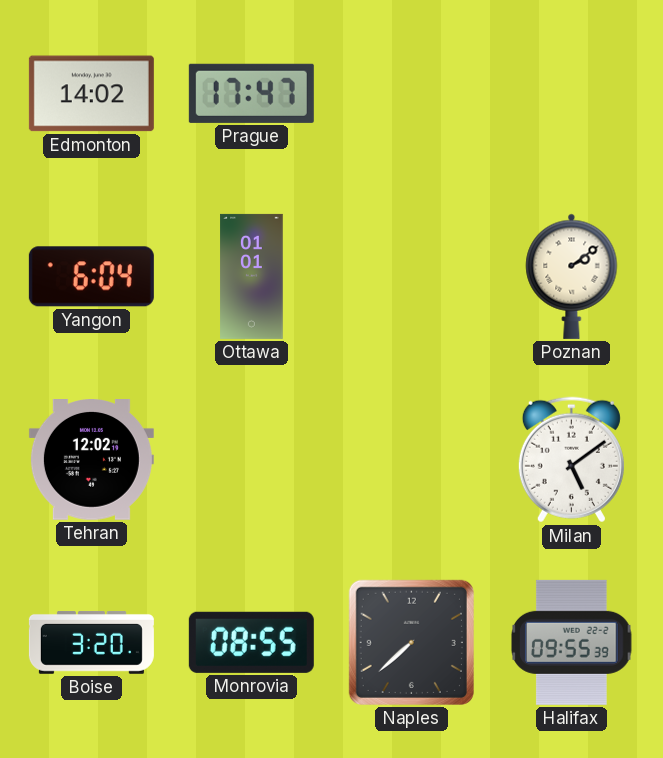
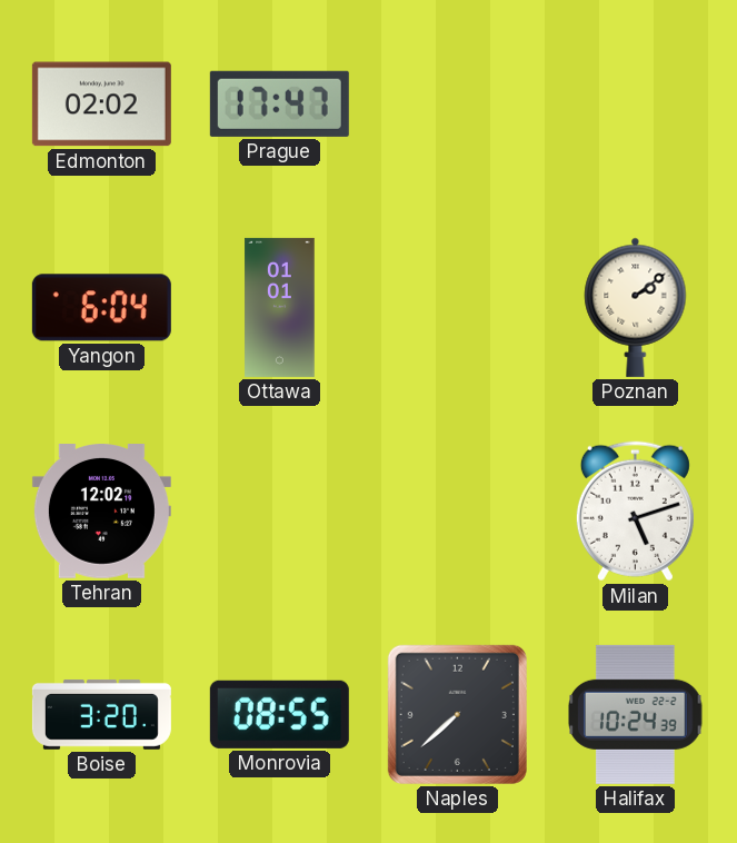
Edmonton: 14:02 -> 02:02
Milan: 5:09 -> 5:12
Halifax: 09:55 -> 10:24
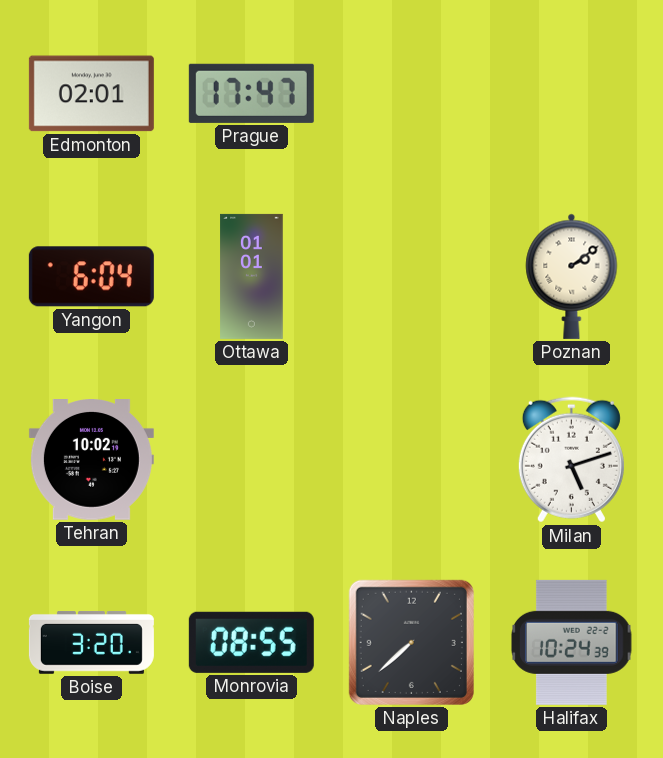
Edmonton: 02:02 -> 02:01
Tehran: 12:02 -> 10:02
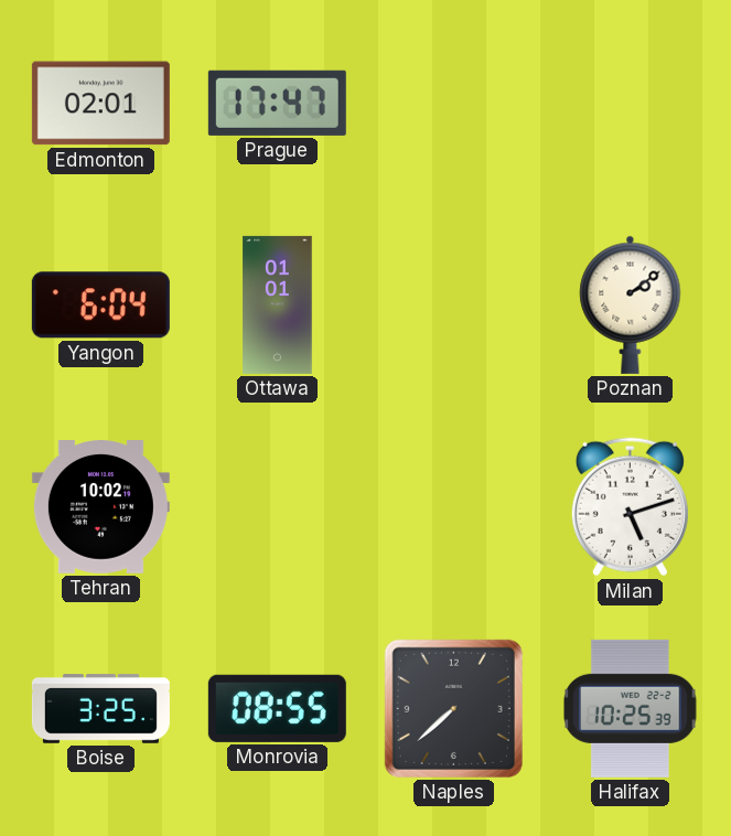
Boise: 3:20 -> 3:25
Halifax: 10:24 -> 10:25
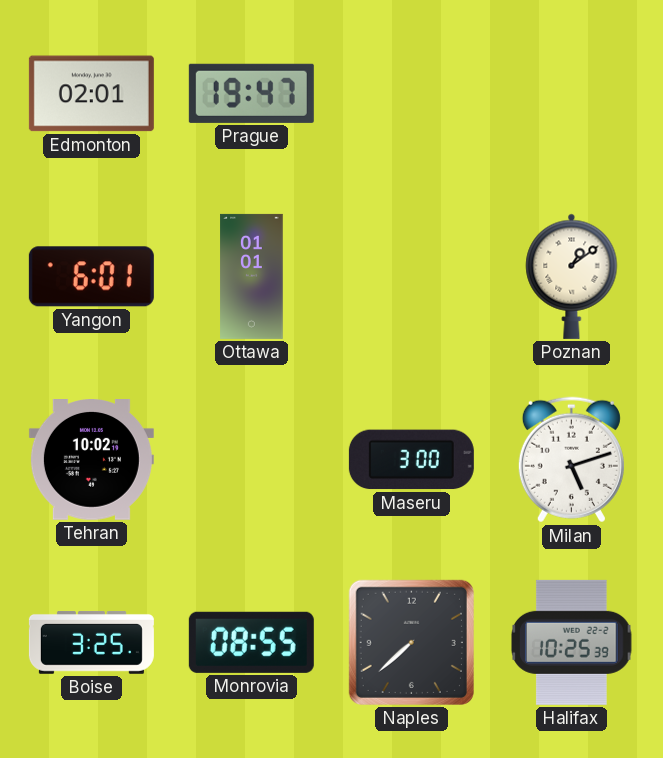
Prague: 17:47 -> 19:47
Yangon: 6:04 -> 6:01
Poznan: 2:09 -> 1:09
Maseru: none -> 3:00
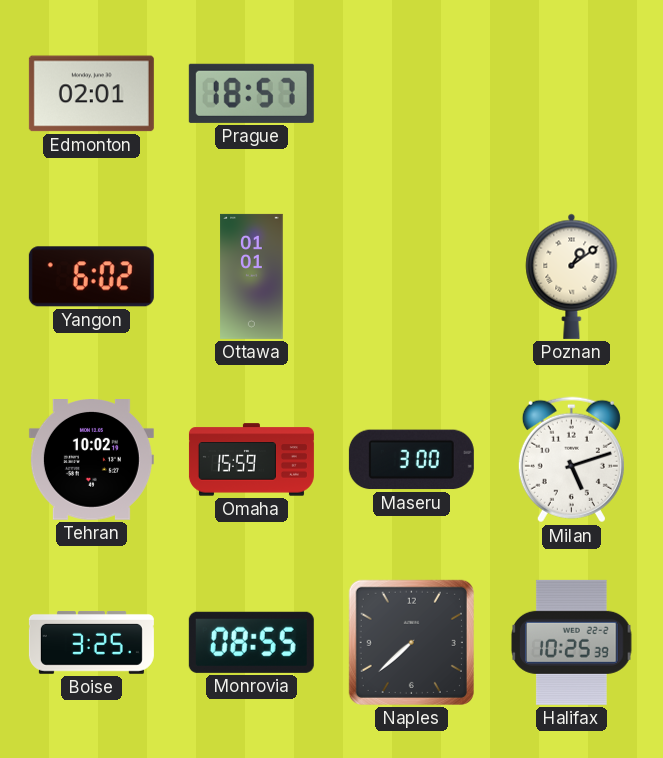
Prague: 19:47 -> 18:57
Yangon: 6:01 -> 6:02
Omaha: none -> 15:59
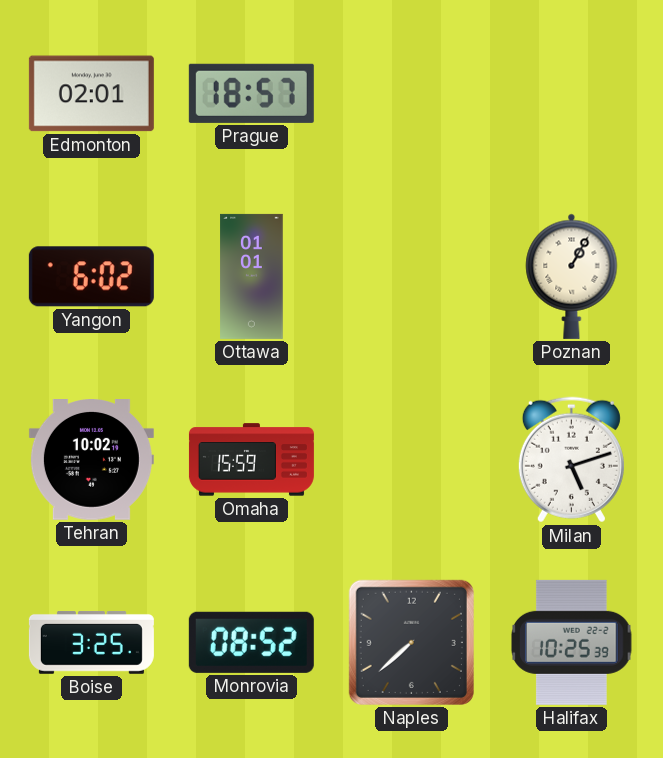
Poznan: 1:09 -> 1:05
Maseru: 3:00 -> none
Monrovia: 08:55 -> 08:52
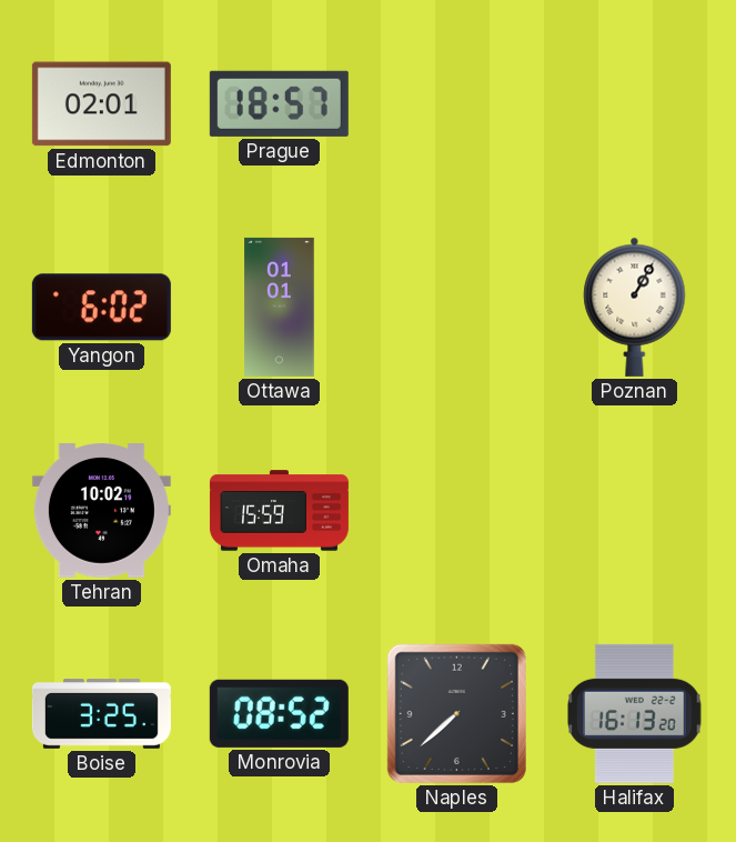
Milan: 5:12 -> none
Halifax: 10:25 -> 16:13
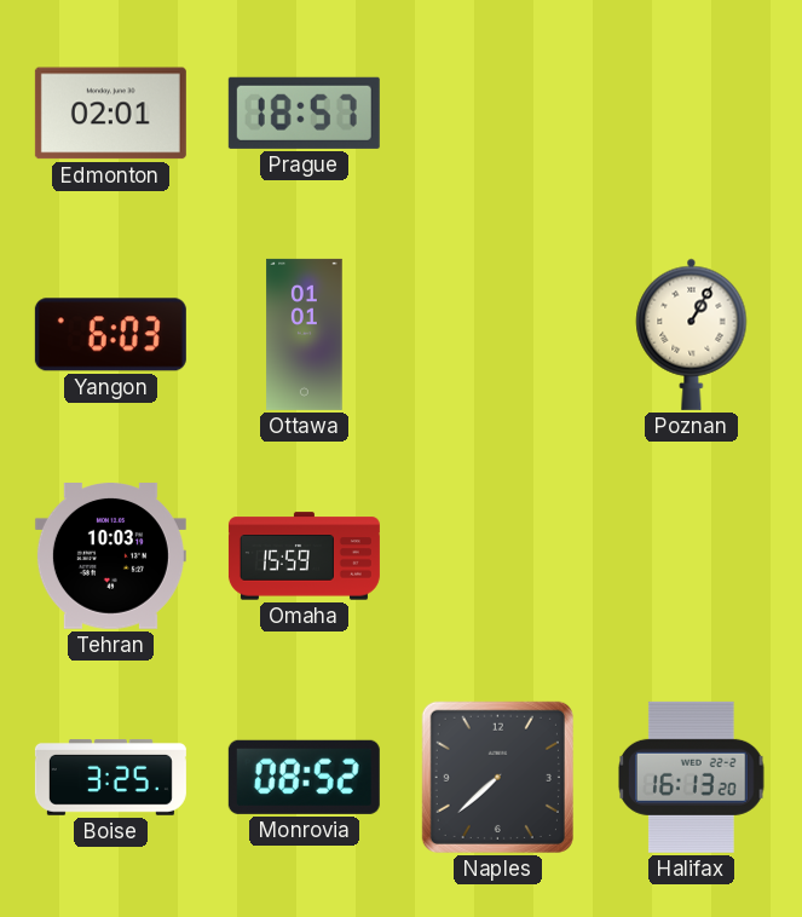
Yangon: 6:02 -> 6:03
Tehran: 10:02 -> 10:03
